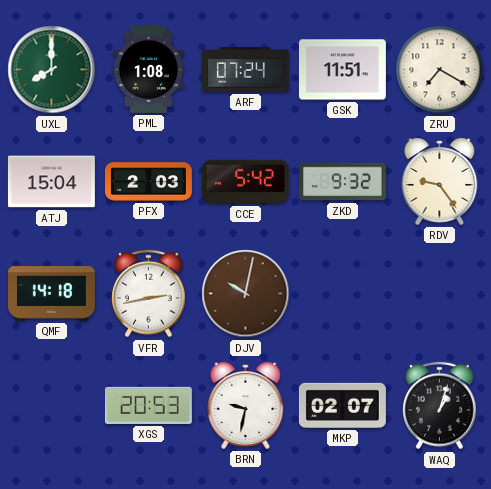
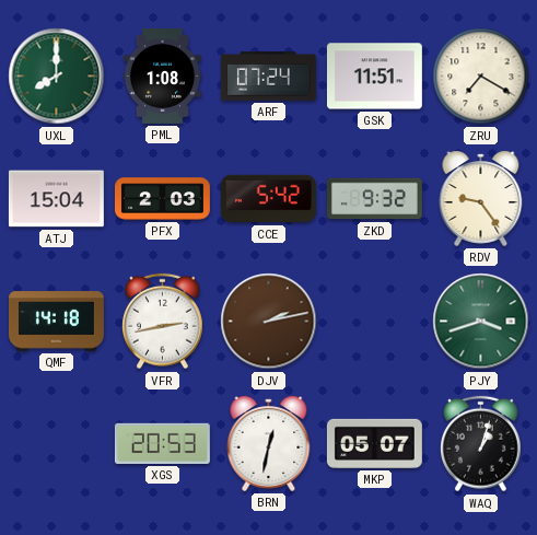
DJV: 10:02 -> 2:13
PJY: none -> 3:42
BRN: 9:32 -> 12:32
MKP: 02:07 -> 05:07
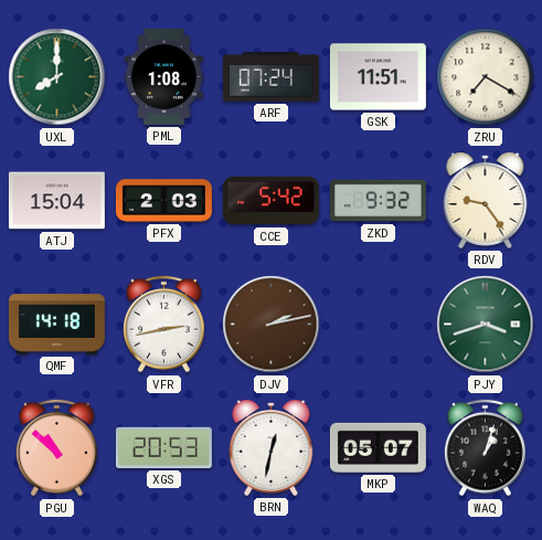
PGU: none -> 10:52
